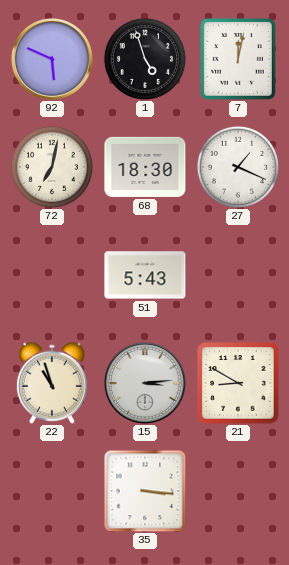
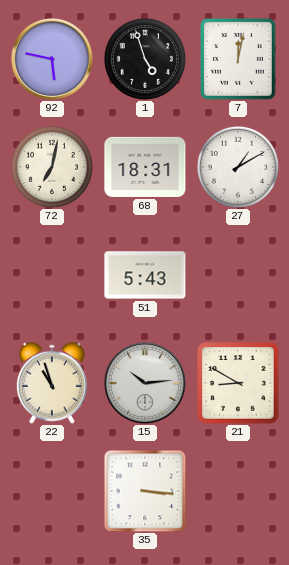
92: 5:49 -> 5:47
68: 18:30 -> 18:31
27: 1:19 -> 1:10
15: 3:14 -> 10:14
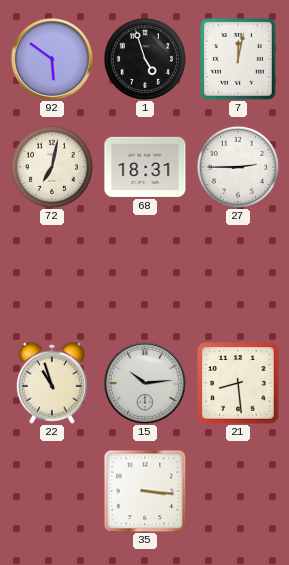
92: 5:47 -> 5:51
27: 1:10 -> 2:45
51: 5:43 -> none
21: 8:50 -> 8:29
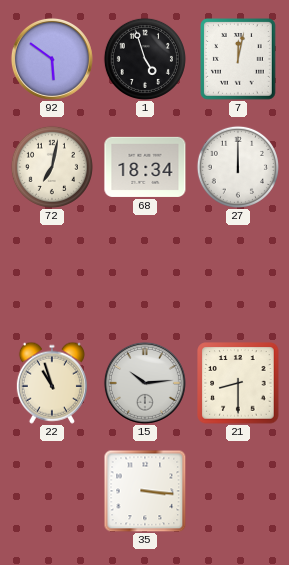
68: 18:31 -> 18:34
27: 2:45 -> 12:00
21: 8:29 -> 8:30
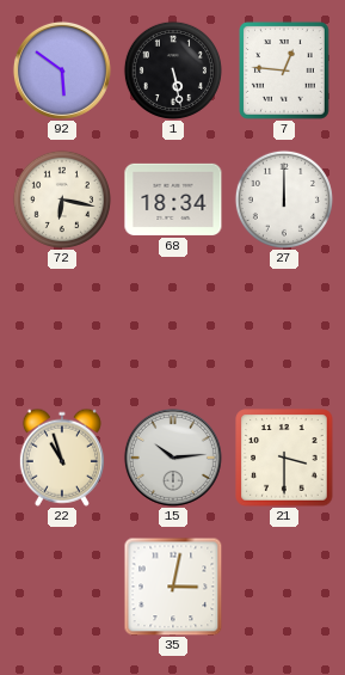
1: 4:57 -> 5:28
7: 12:02 -> 12:46
72: 7:02 -> 6:17
21: 8:30 -> 3:30
35: 3:16 -> 3:02
